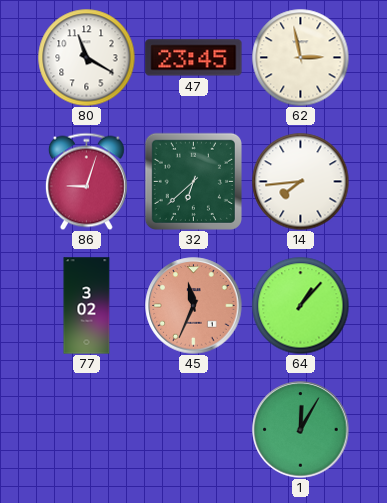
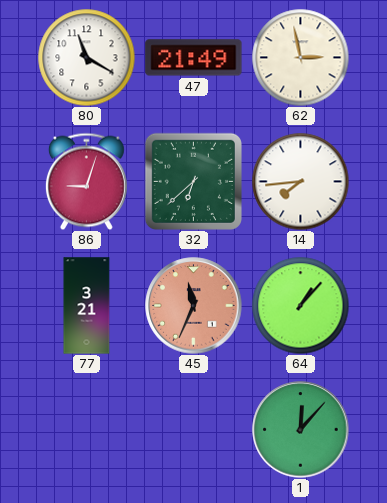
47: 23:45 -> 21:49
77: 3:02 -> 3:21
1: 12:05 -> 12:07
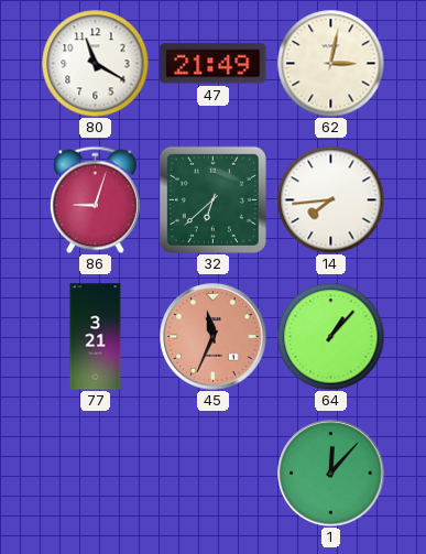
62: 2:58 -> 3:02
